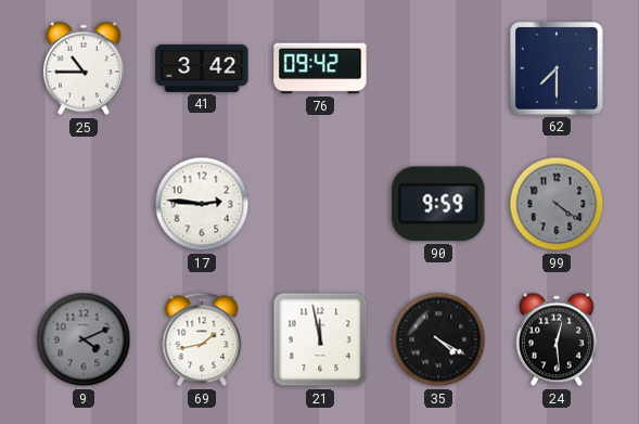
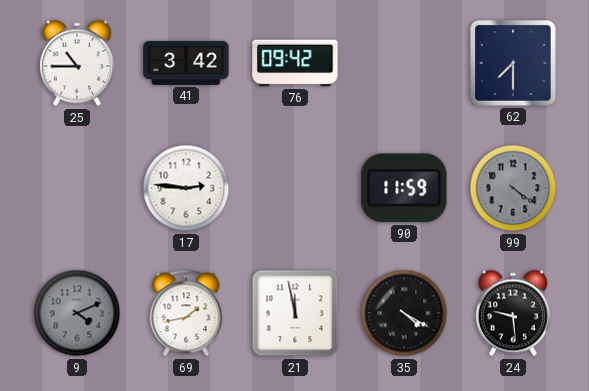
90: 9:59 -> 11:59
24: 12:29 -> 9:29
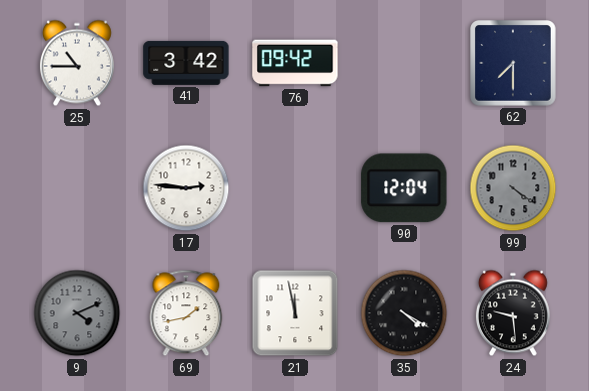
90: 11:59 -> 12:04
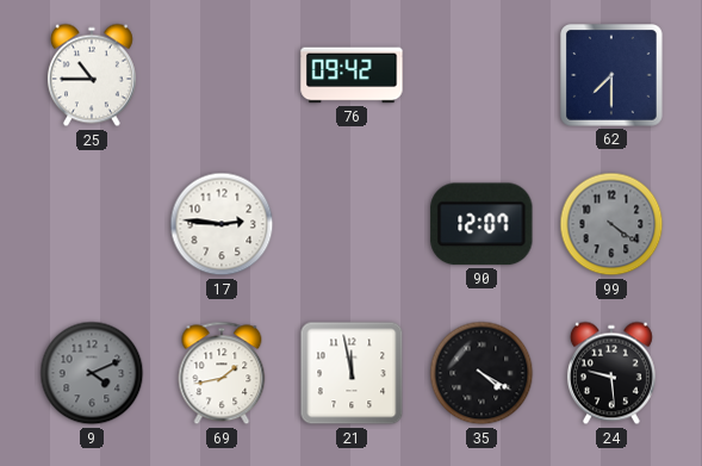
41: 3:42 -> none
90: 12:04 -> 12:07
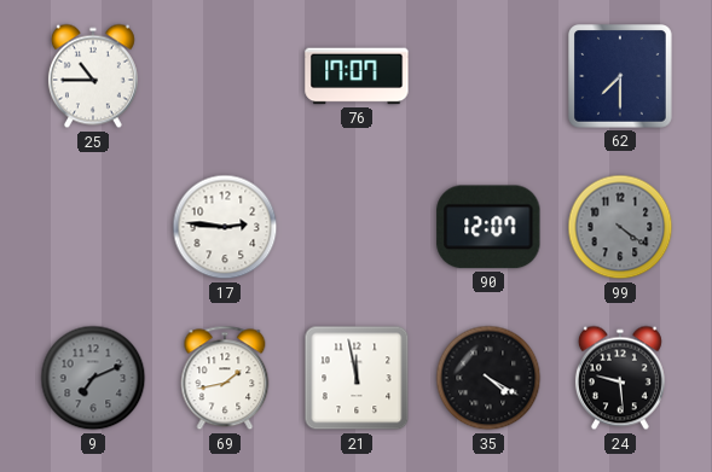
76: 09:42 -> 17:07
9: 4:11 -> 7:11
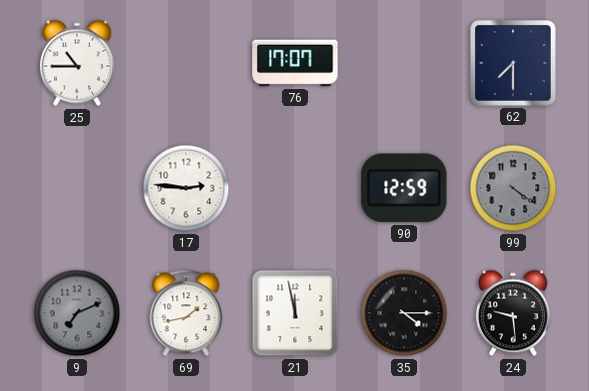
90: 12:07 -> 12:59
35: 4:20 -> 4:15
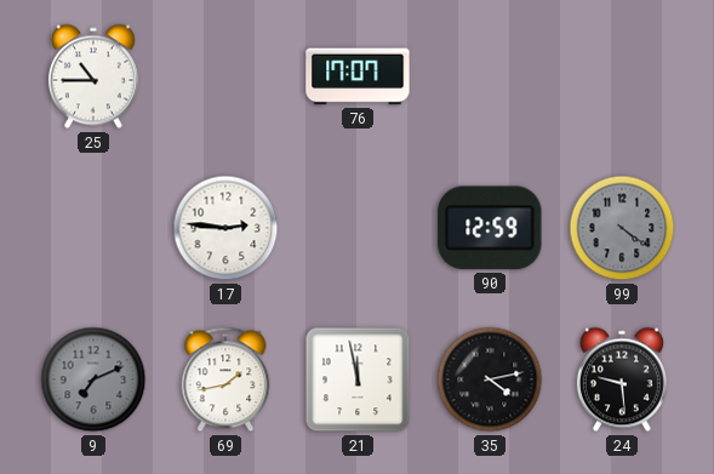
62: 7:30 -> none
35: 4:15 -> 4:13
